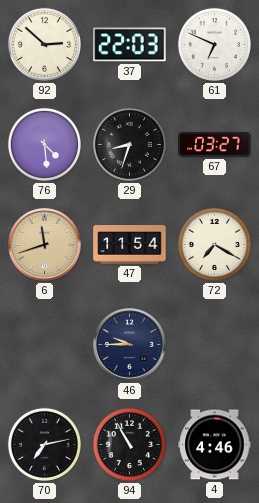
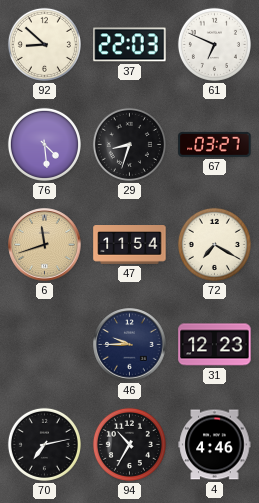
92: 2:52 -> 8:52
31: none -> 12:23
94: 10:55 -> 10:35
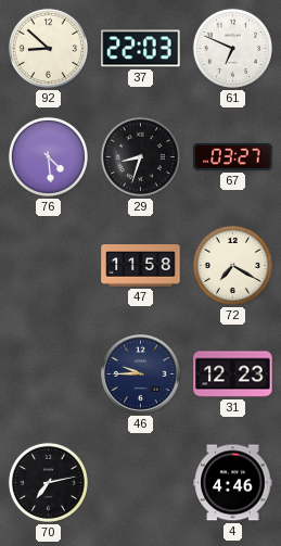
6: 11:42 -> none
47: 11:54 -> 11:58
94: 10:35 -> none
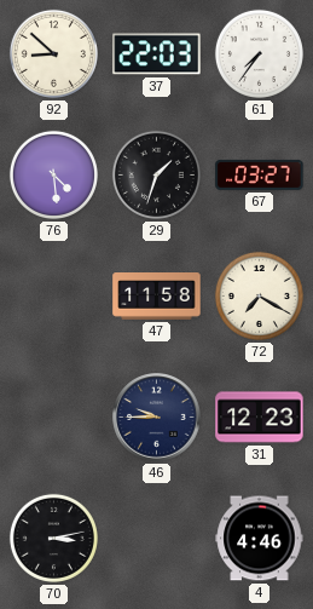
61: 6:49 -> 7:36
29: 8:33 -> 1:33
70: 7:13 -> 3:13
